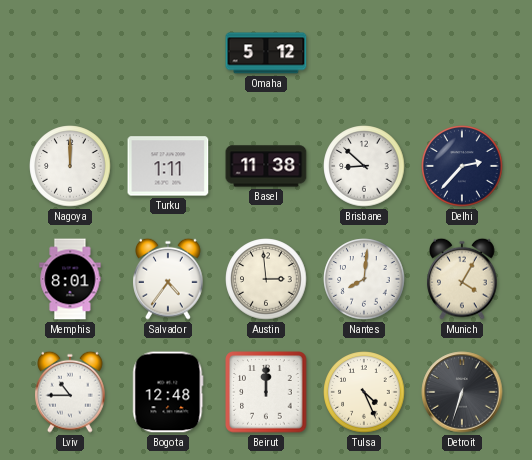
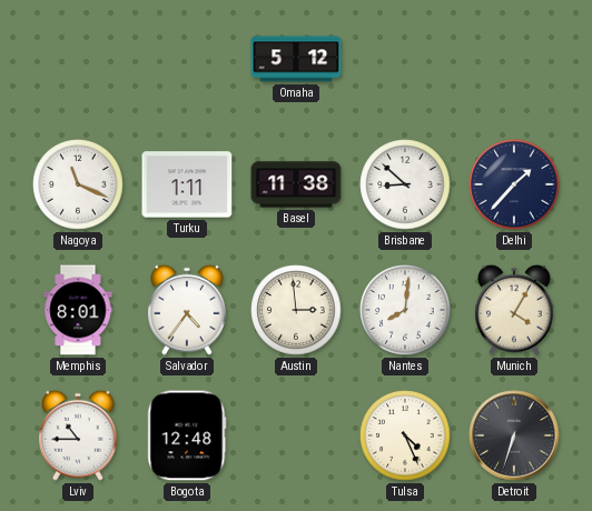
Nagoya: 12:00 -> 11:19
Delhi: 2:37 -> 1:37
Beirut: 12:00 -> none
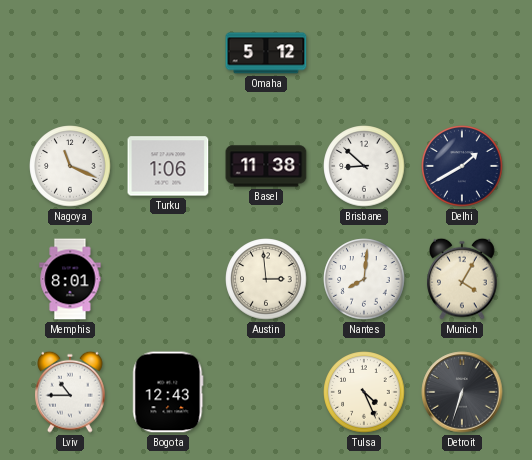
Turku: 1:11 -> 1:06
Delhi: 1:37 -> 1:40
Salvador: 4:36 -> none
Bogota: 12:48 -> 12:43
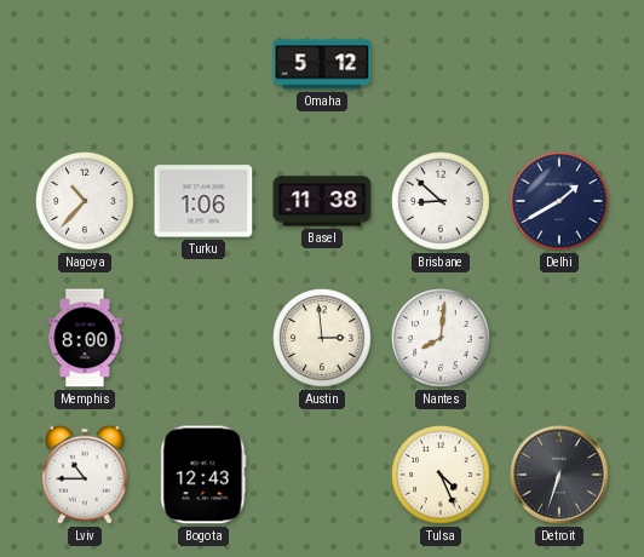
Nagoya: 11:19 -> 10:37
Memphis: 8:01 -> 8:00
Munich: 4:05 -> none
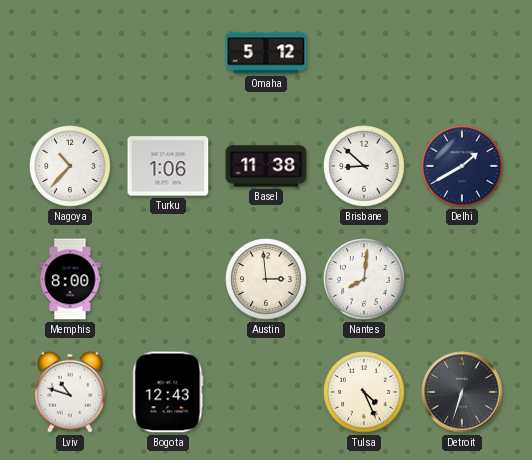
Lviv: 10:45 -> 10:48
